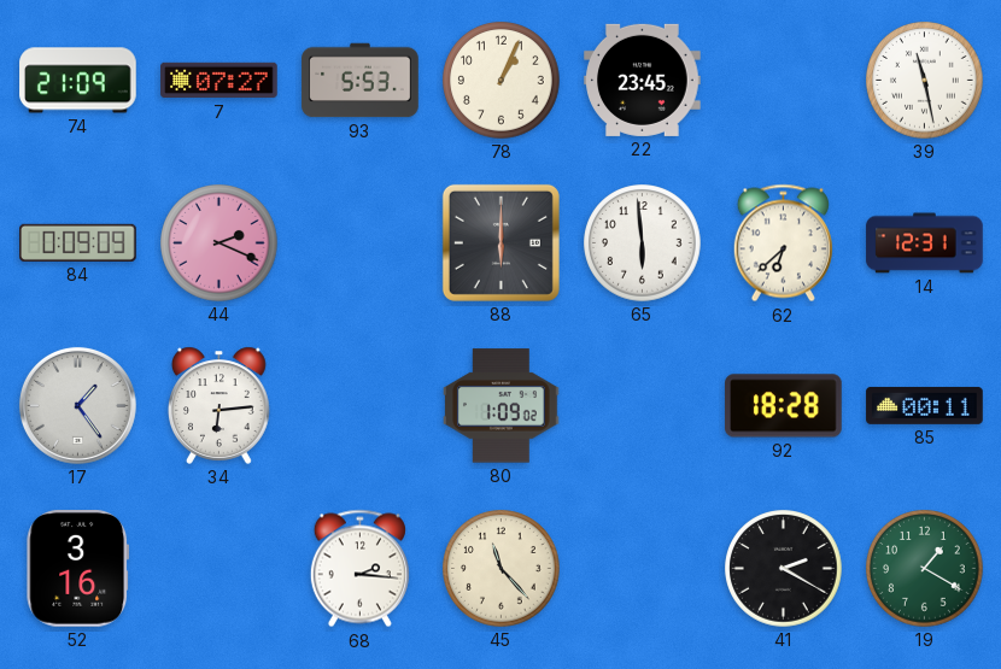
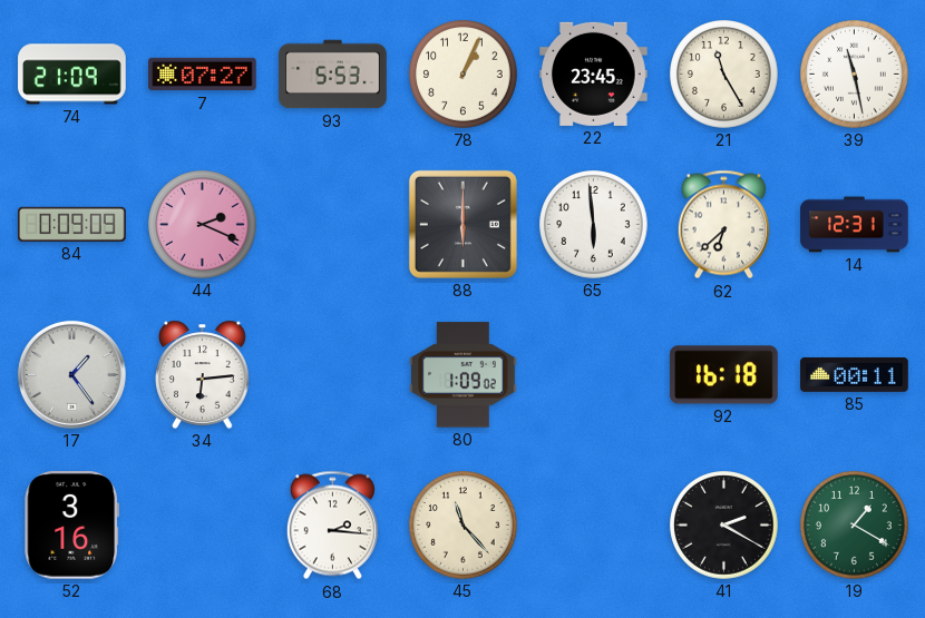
21: none -> 11:25
92: 18:28 -> 16:18
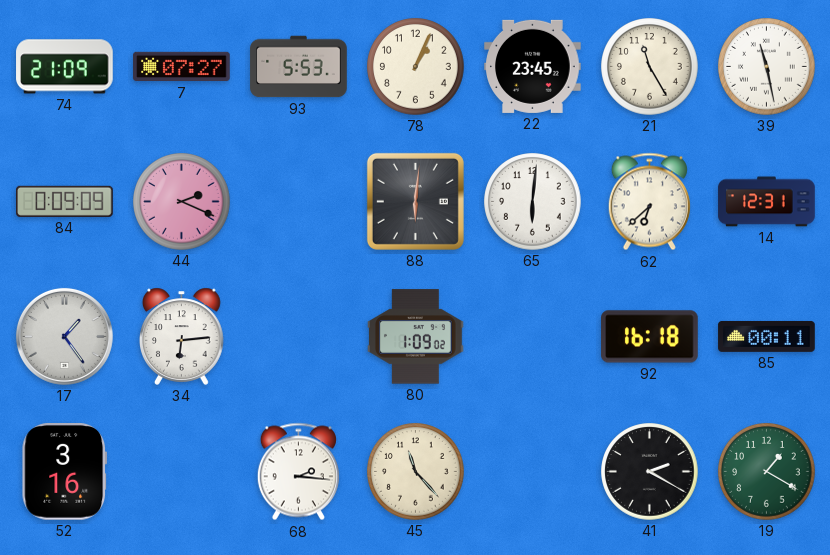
88: 6:00 -> 6:01
65: 5:59 -> 6:01
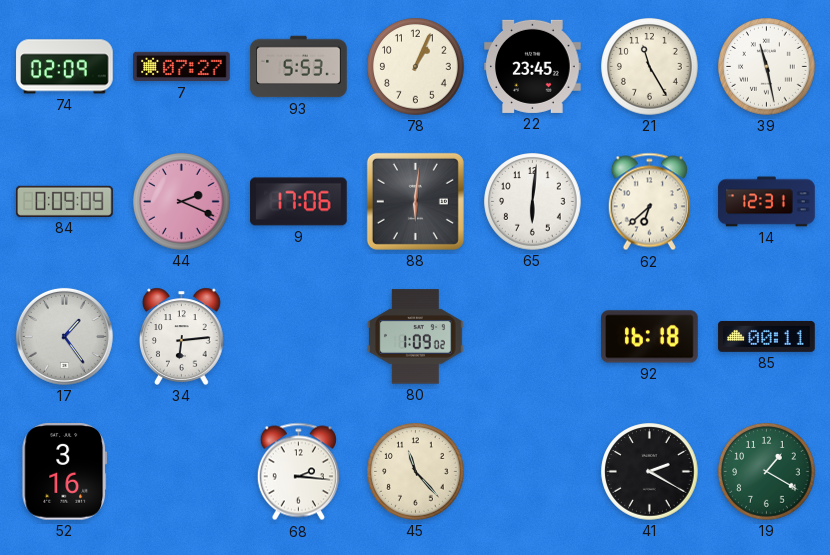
74: 21:09 -> 02:09
9: none -> 17:06
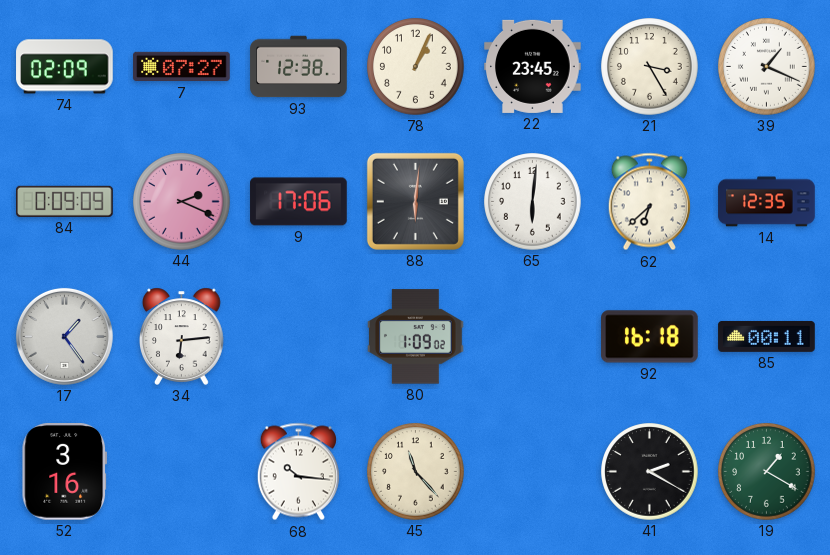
93: 5:53 -> 12:38
21: 11:25 -> 3:25
39: 11:28 -> 1:19
14: 12:31 -> 12:35
68: 2:16 -> 10:16
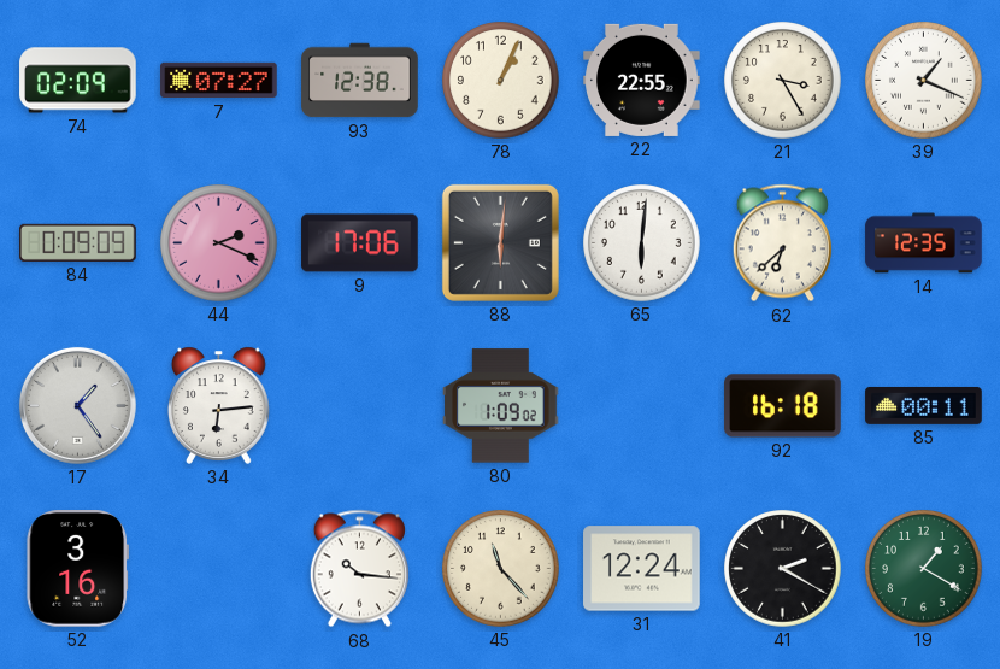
22: 23:45 -> 22:55
31: none -> 12:24
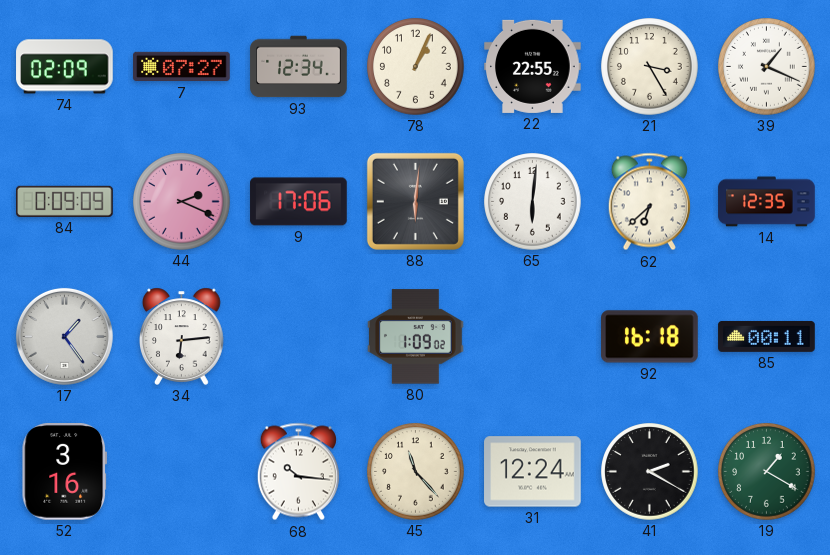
93: 12:38 -> 12:34
